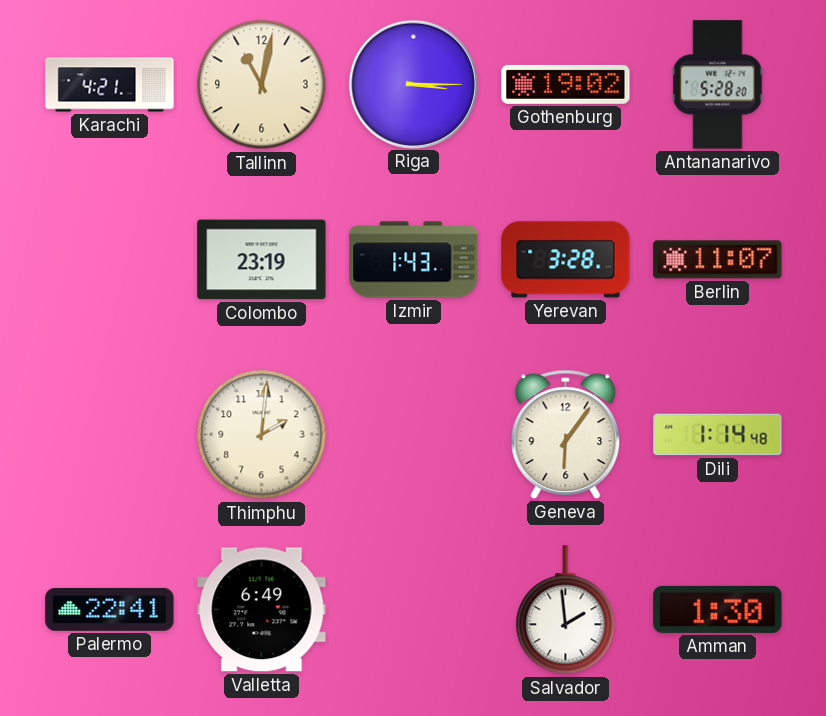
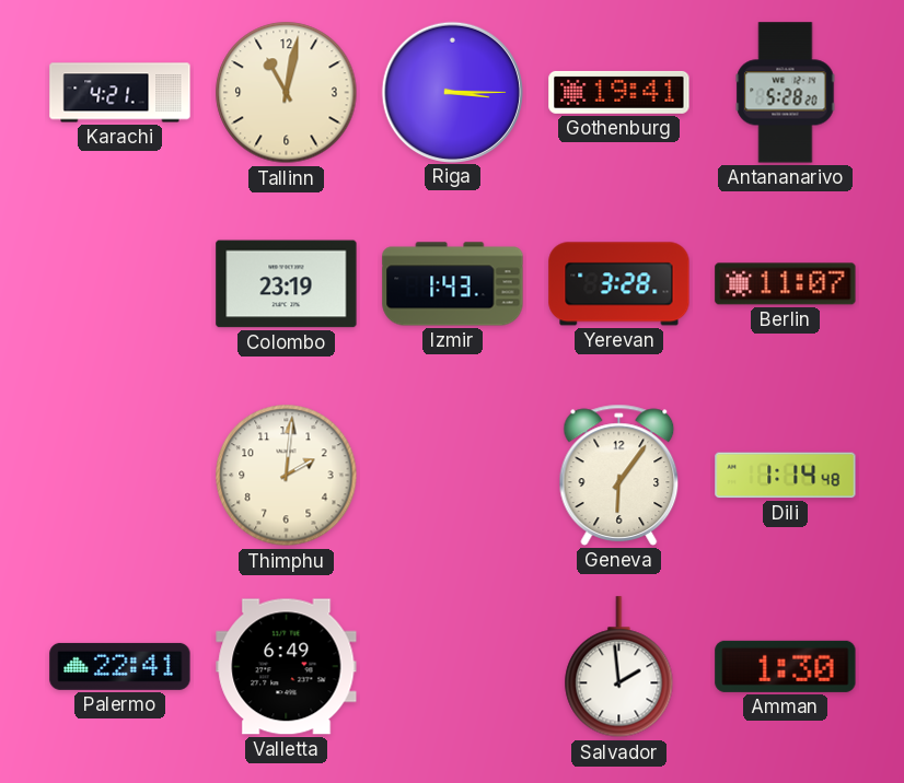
Gothenburg: 19:02 -> 19:41
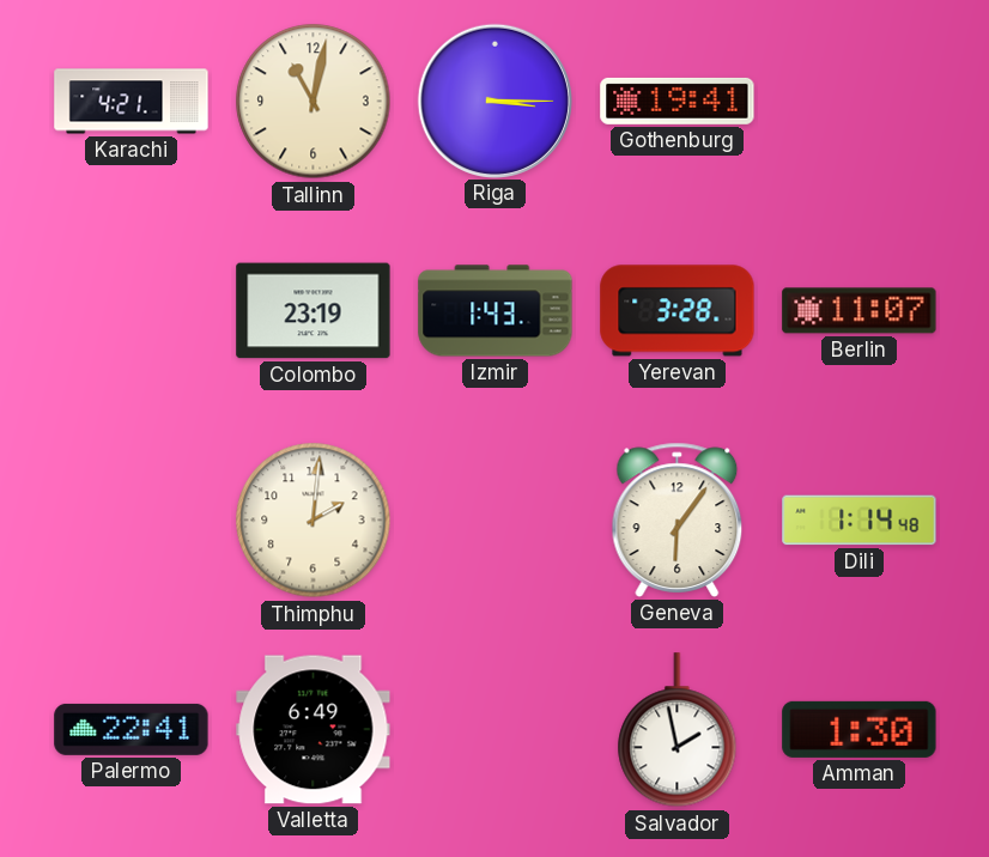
Antananarivo: 5:28 -> none
Salvador: 1:59 -> 1:58
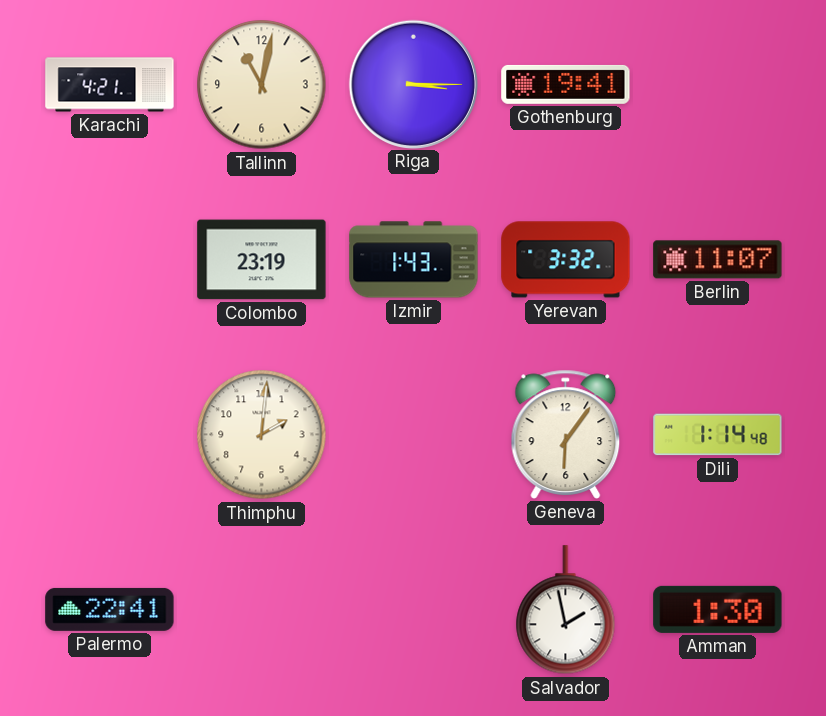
Yerevan: 3:28 -> 3:32
Valletta: 6:49 -> none
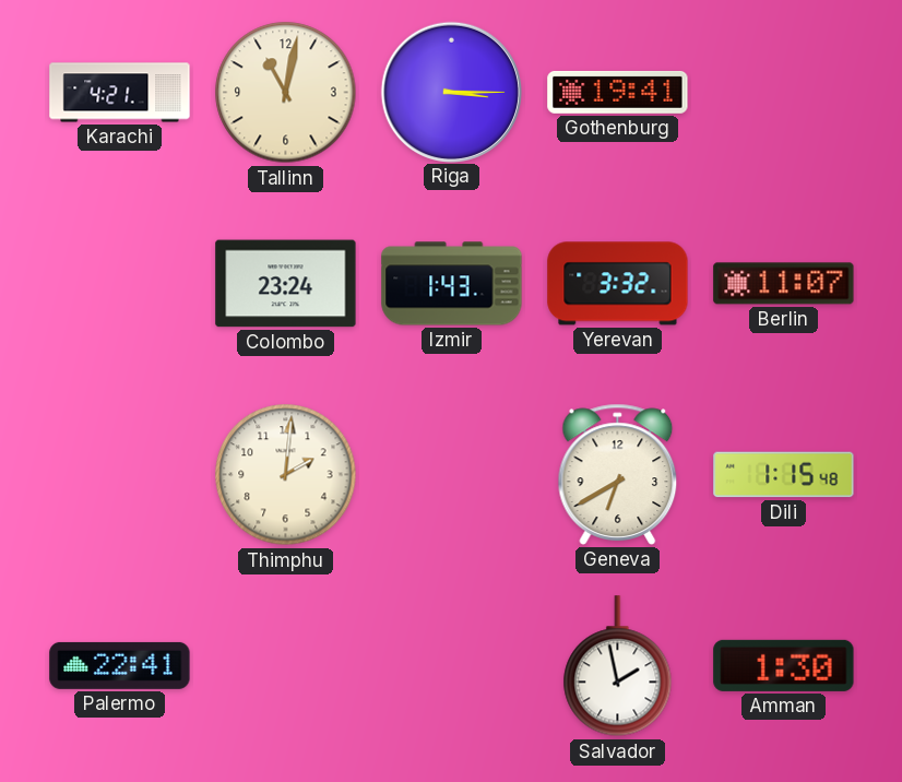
Colombo: 23:19 -> 23:24
Geneva: 6:06 -> 6:40
Dili: 1:14 -> 1:15
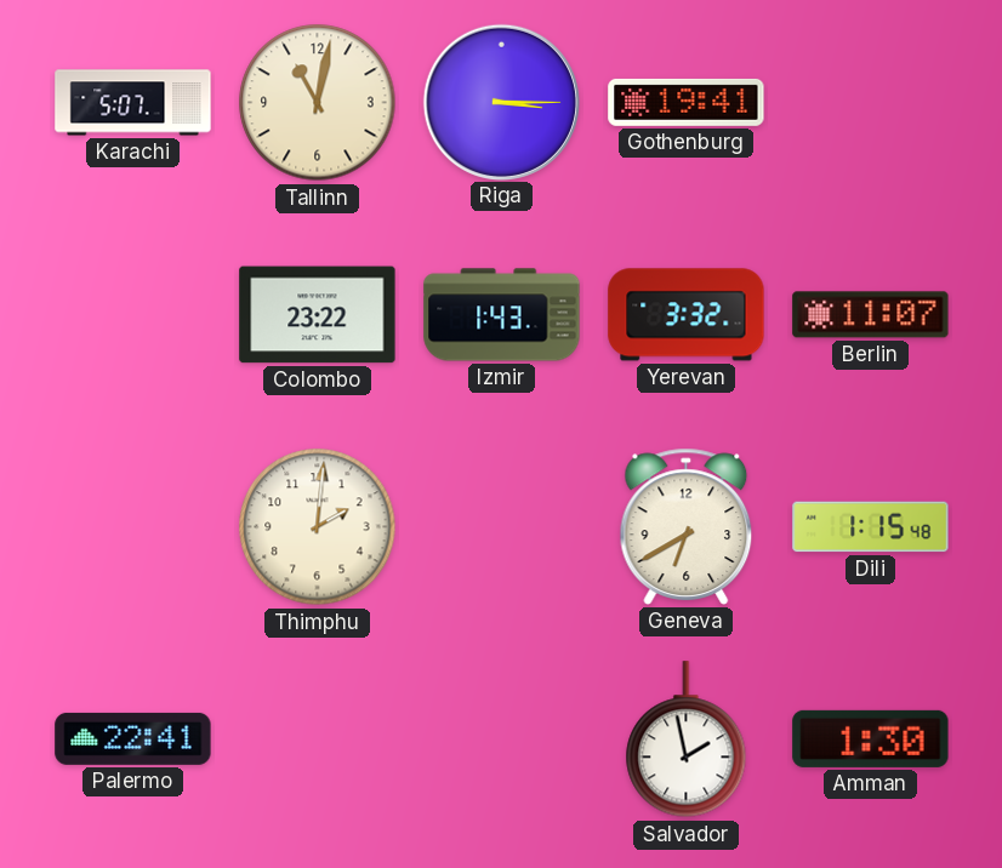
Karachi: 4:21 -> 5:07
Colombo: 23:24 -> 23:22
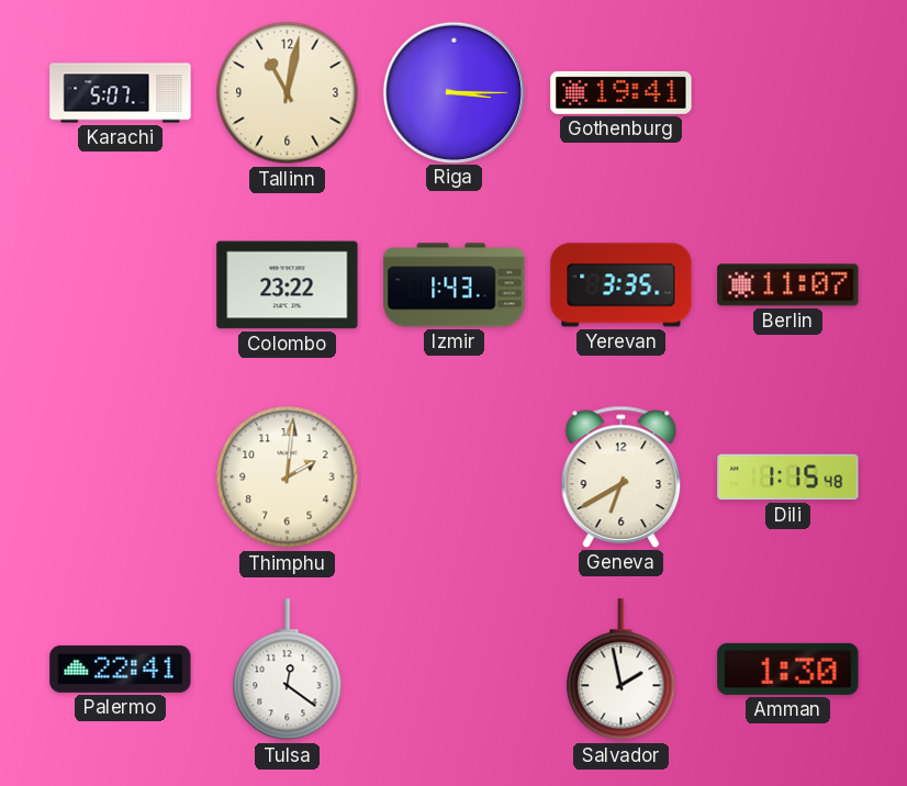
Yerevan: 3:32 -> 3:35
Tulsa: none -> 12:21
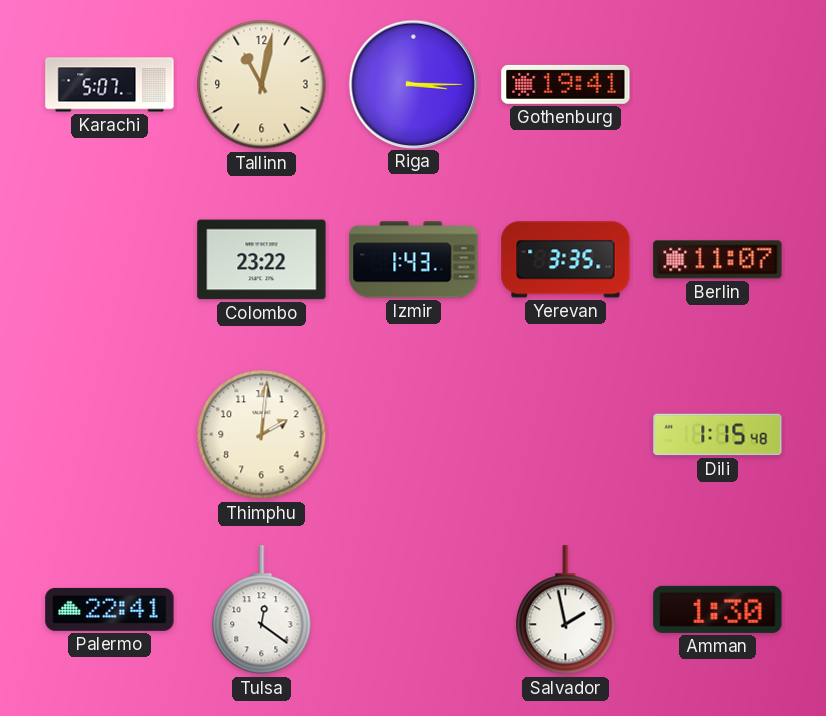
Geneva: 6:40 -> none
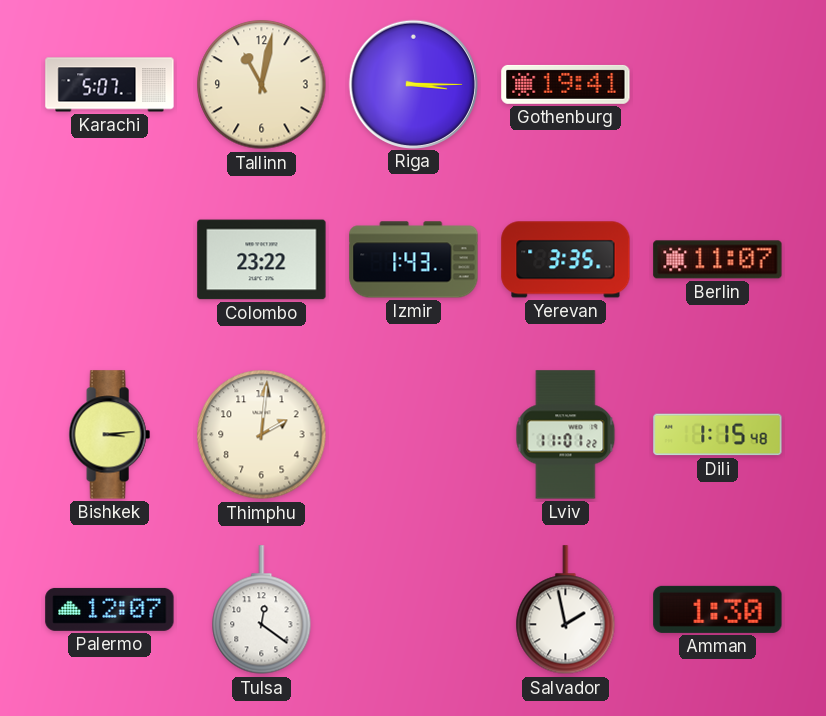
Bishkek: none -> 3:14
Lviv: none -> 11:01
Palermo: 22:41 -> 12:07
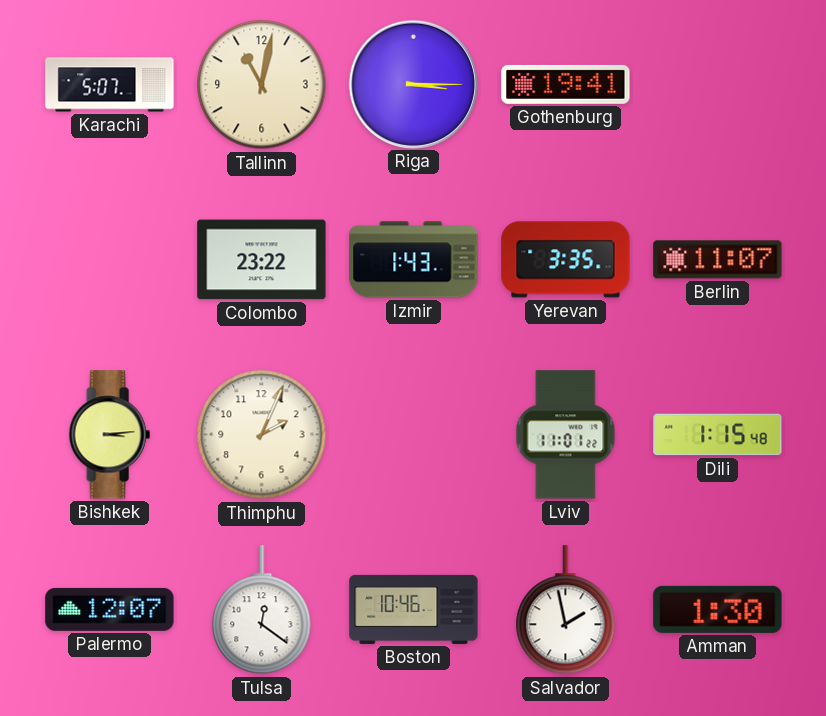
Thimphu: 2:01 -> 2:04
Boston: none -> 10:46
